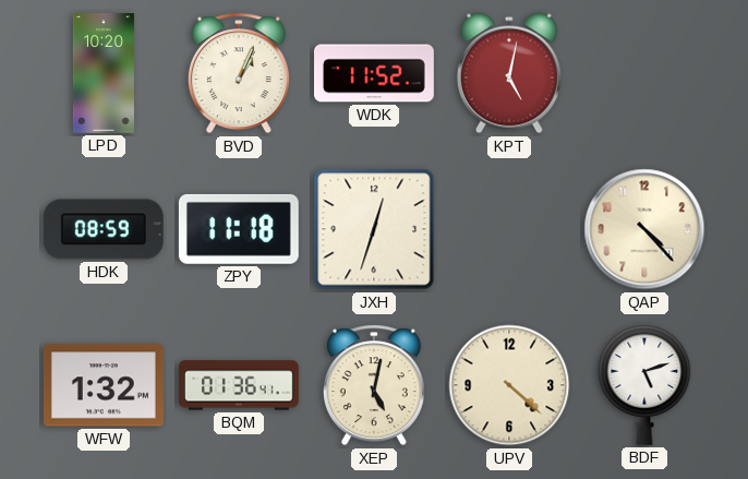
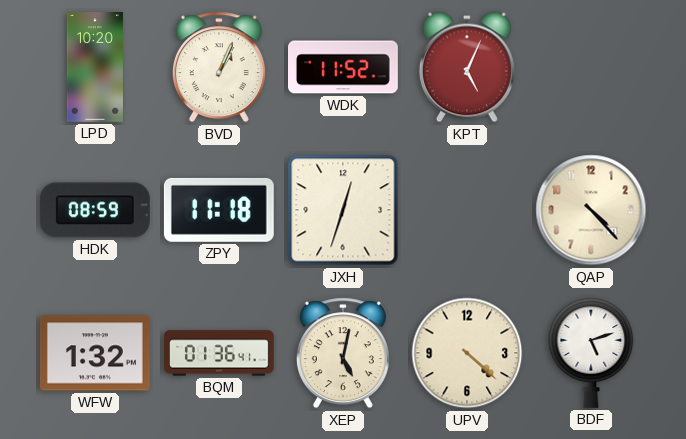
KPT: 5:02 -> 5:04
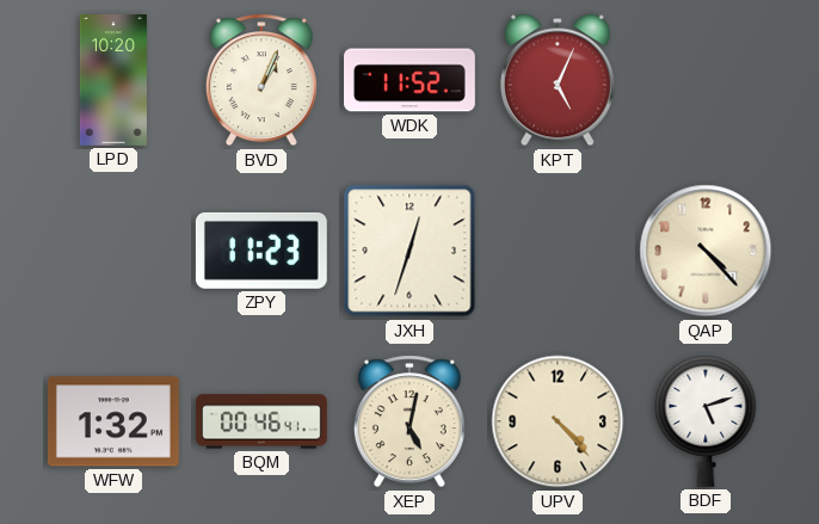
HDK: 08:59 -> none
ZPY: 11:18 -> 11:23
BQM: 01:36 -> 00:46
UPV: 4:22 -> 4:23
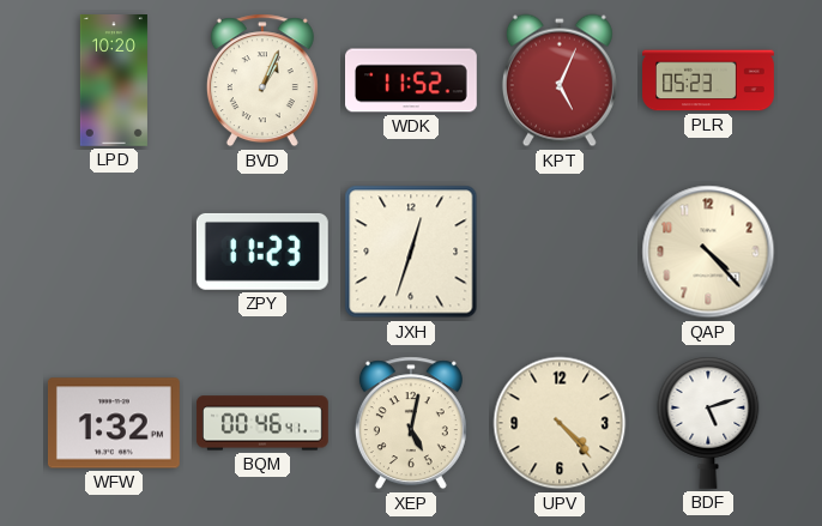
PLR: none -> 05:23
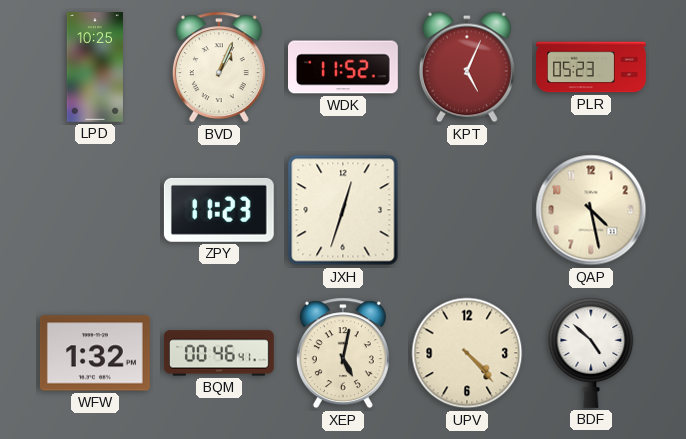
LPD: 10:20 -> 10:25
QAP: 4:23 -> 4:28
BDF: 5:12 -> 4:52
